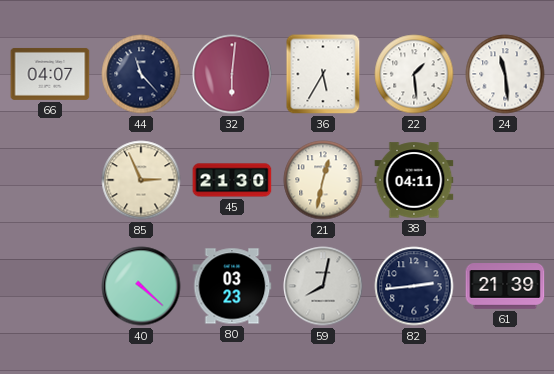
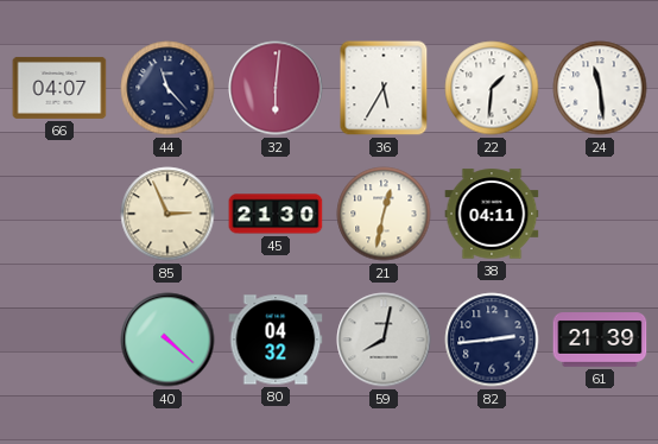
22: 1:29 -> 1:31
80: 03:23 -> 04:32
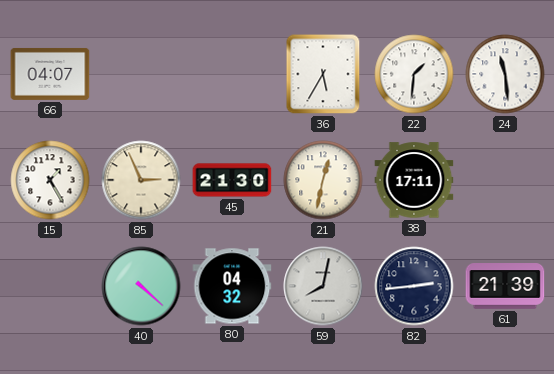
44: 11:23 -> none
32: 6:01 -> none
15: none -> 1:25
38: 04:11 -> 17:11
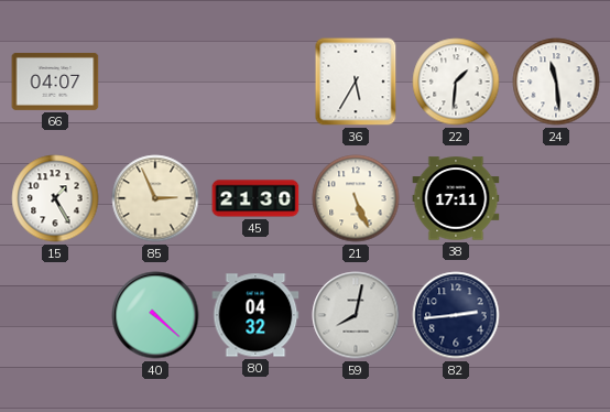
21: 12:32 -> 5:26
61: 21:39 -> none
